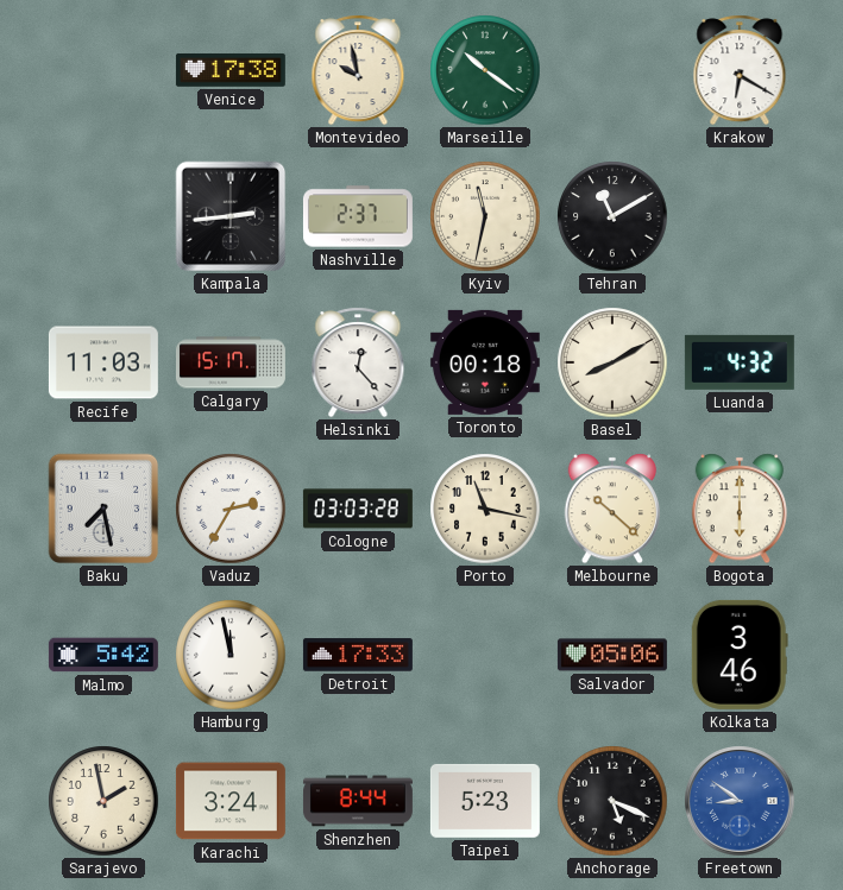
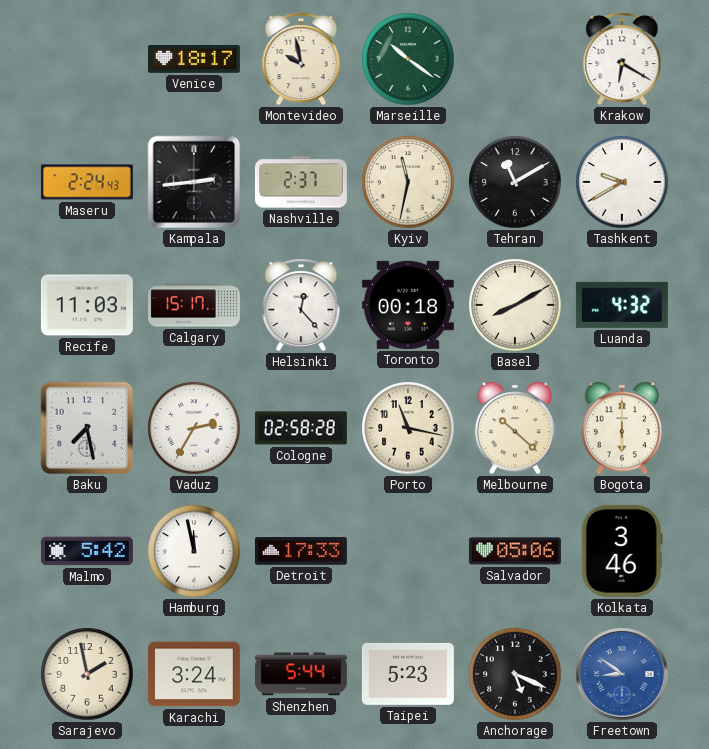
Venice: 17:38 -> 18:17
Maseru: none -> 2:24
Tashkent: none -> 9:40
Cologne: 03:03 -> 02:58
Shenzhen: 8:44 -> 5:44
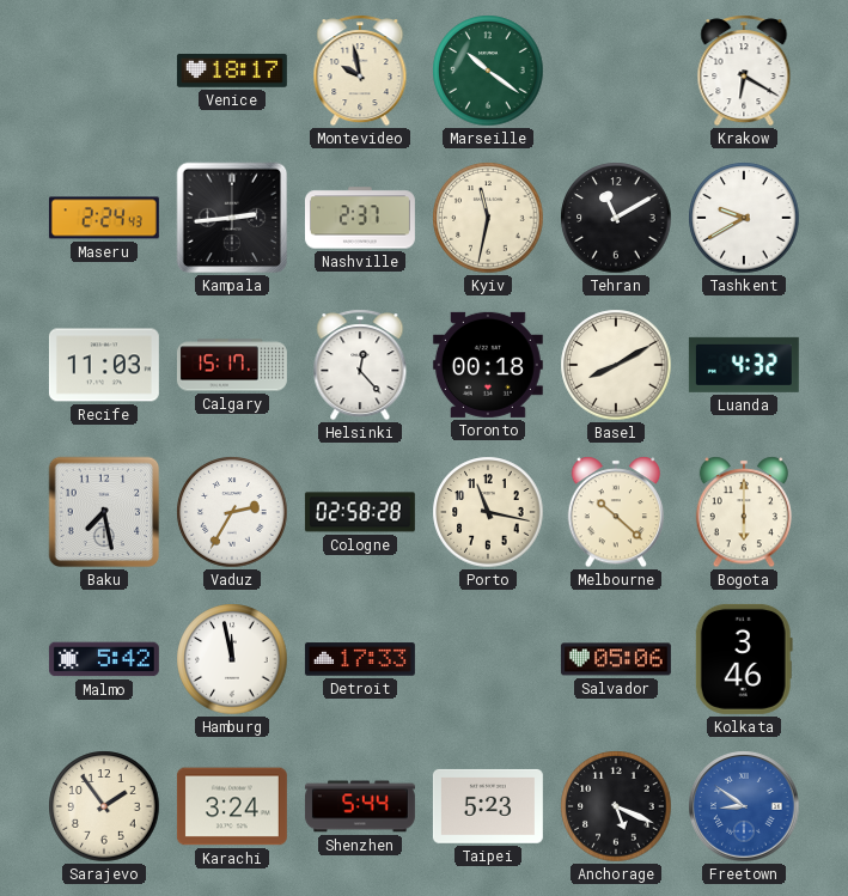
Sarajevo: 1:58 -> 1:54
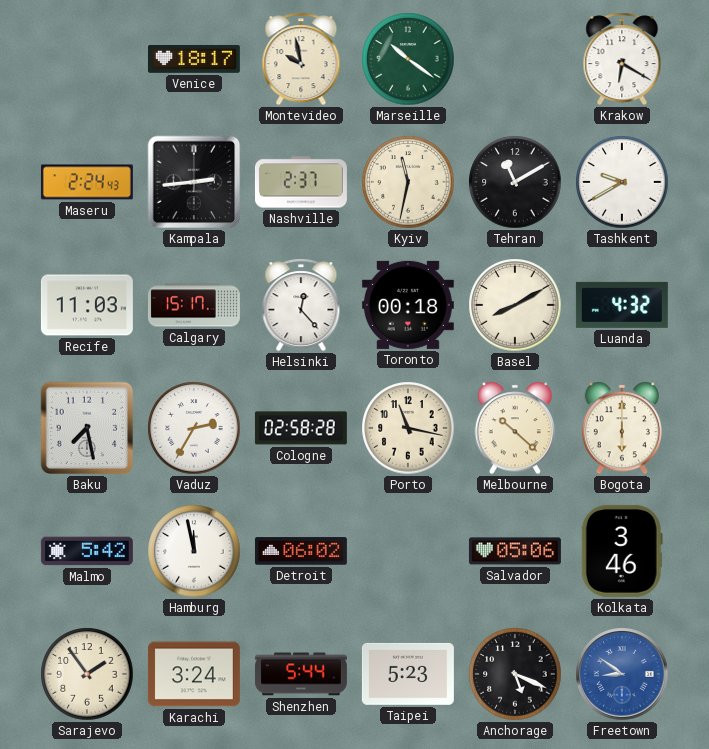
Detroit: 17:33 -> 06:02
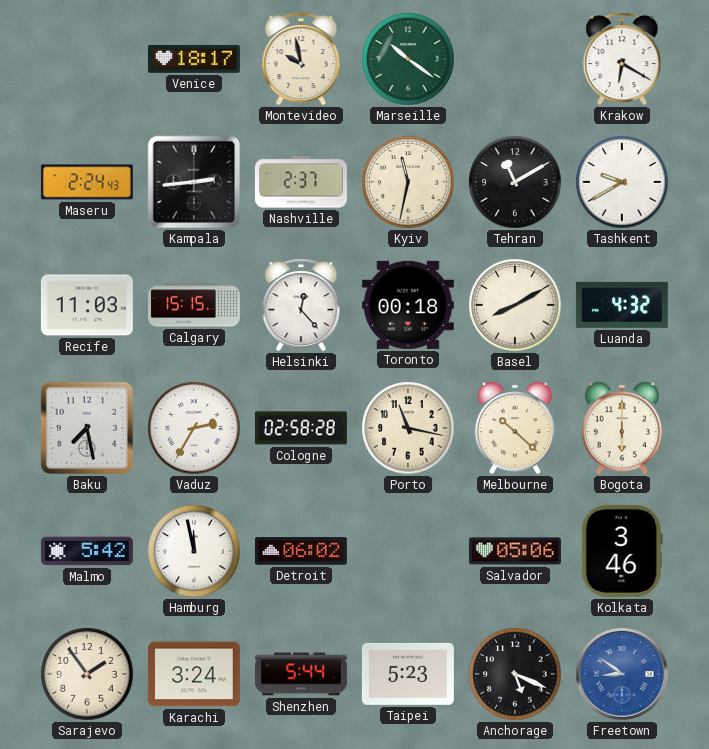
Calgary: 15:17 -> 15:15
